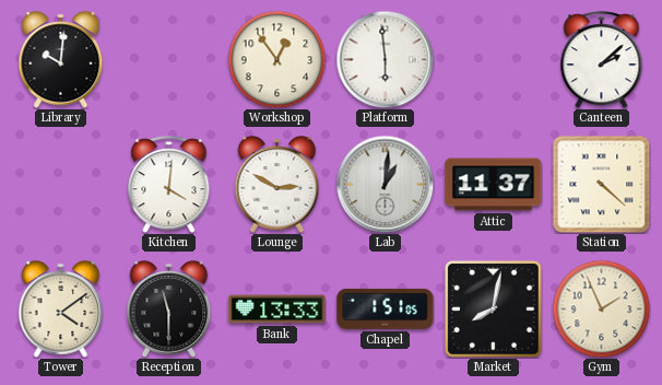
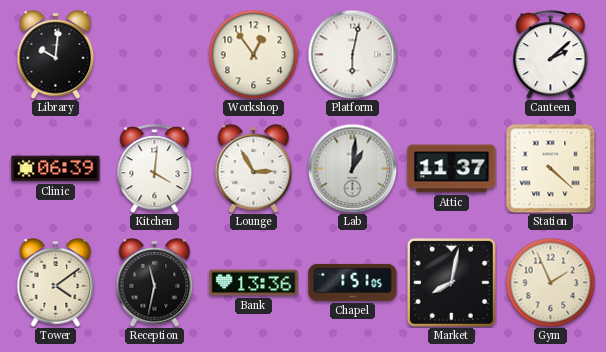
Platform: 5:59 -> 6:02
Clinic: none -> 06:39
Lounge: 2:50 -> 2:55
Reception: 11:30 -> 11:32
Bank: 13:33 -> 13:36
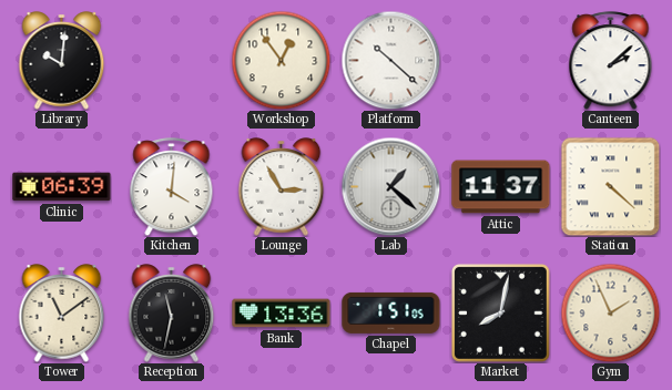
Platform: 6:02 -> 10:22
Lab: 1:01 -> 1:22
Tower: 4:09 -> 11:09
